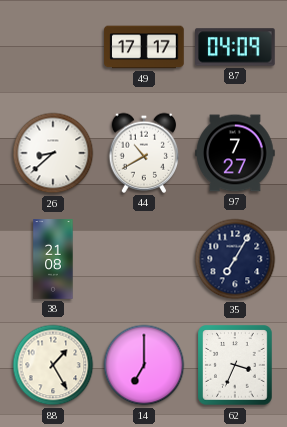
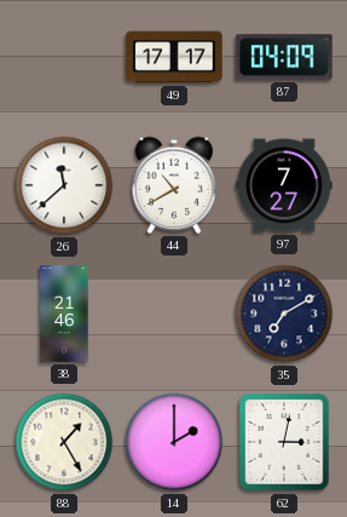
26: 8:38 -> 11:38
38: 21:08 -> 21:46
35: 7:05 -> 7:10
14: 7:00 -> 2:00
62: 3:34 -> 3:02
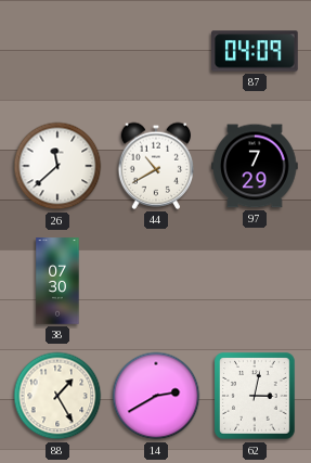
49: 17:17 -> none
97: 7:27 -> 7:29
38: 21:46 -> 07:30
35: 7:10 -> none
14: 2:00 -> 2:40
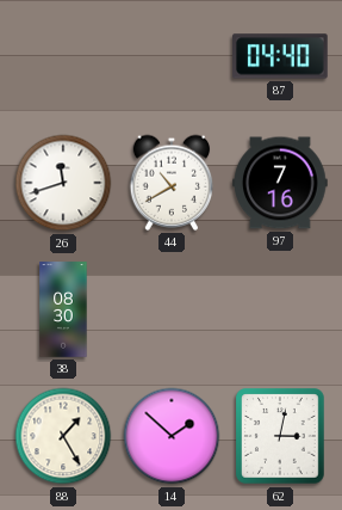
87: 04:09 -> 04:40
26: 11:38 -> 11:42
97: 7:29 -> 7:16
38: 07:30 -> 08:30
14: 2:40 -> 1:52
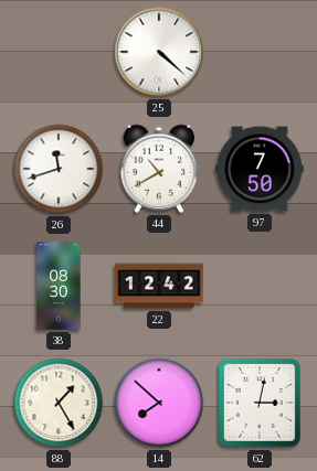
25: none -> 4:22
87: 04:40 -> none
97: 7:16 -> 7:50
22: none -> 12:42
14: 1:52 -> 7:52
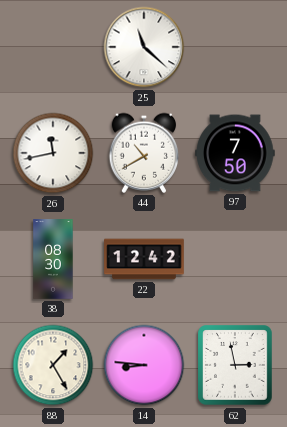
25: 4:22 -> 11:22
26: 11:42 -> 11:43
14: 7:52 -> 8:46
62: 3:02 -> 2:58
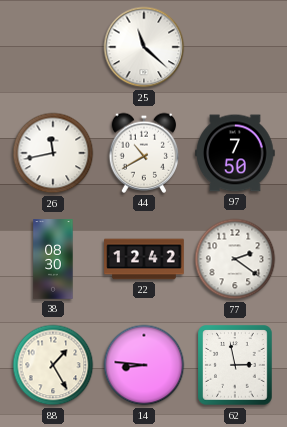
77: none -> 2:21
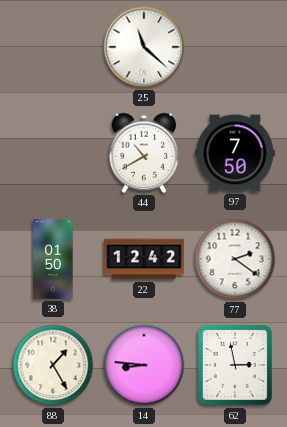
26: 11:43 -> none
38: 08:30 -> 01:50
